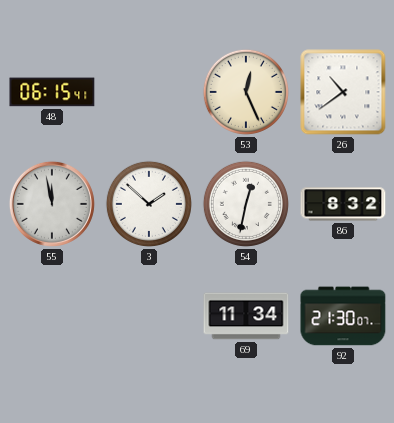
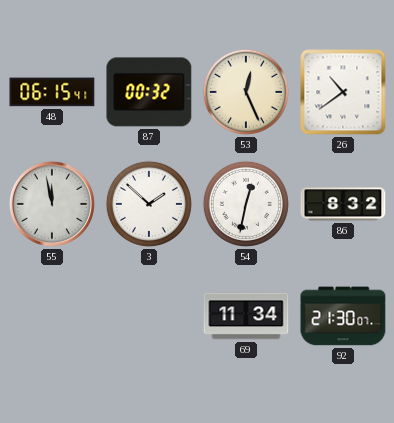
87: none -> 00:32
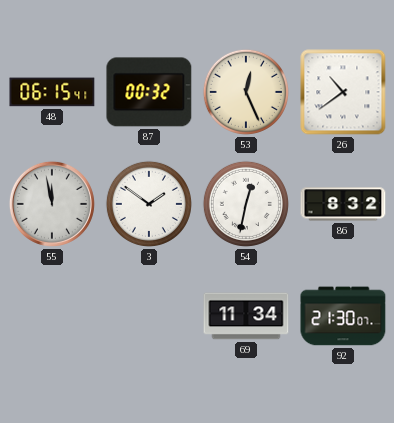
3: 1:52 -> 1:51
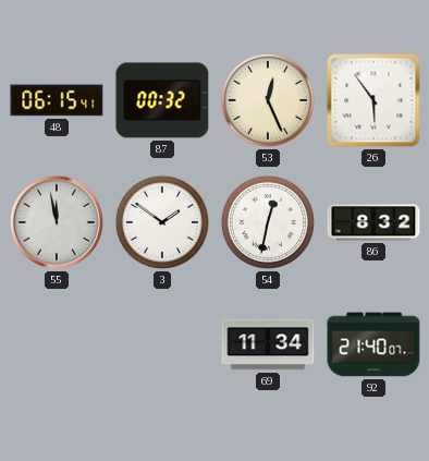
26: 10:39 -> 5:54
92: 21:30 -> 21:40
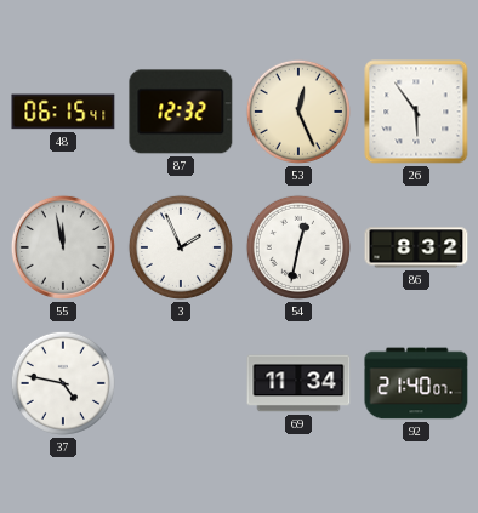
87: 00:32 -> 12:32
3: 1:51 -> 1:56
37: none -> 4:47
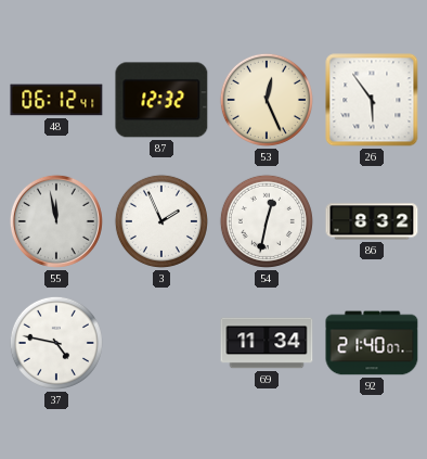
48: 06:15 -> 06:12
